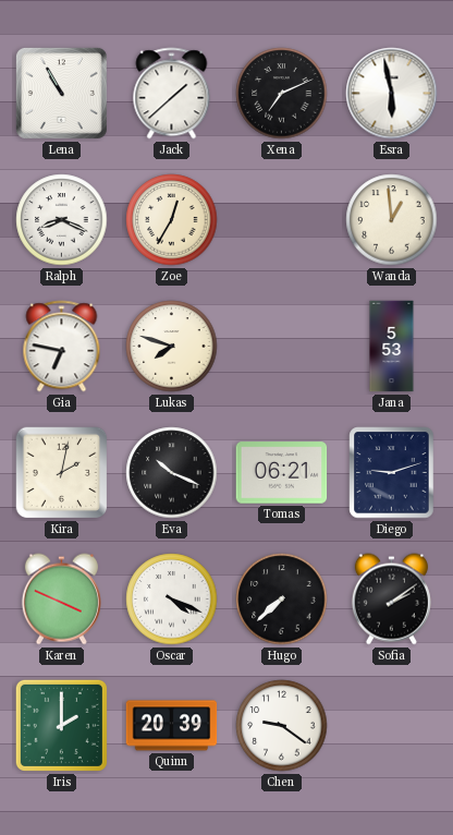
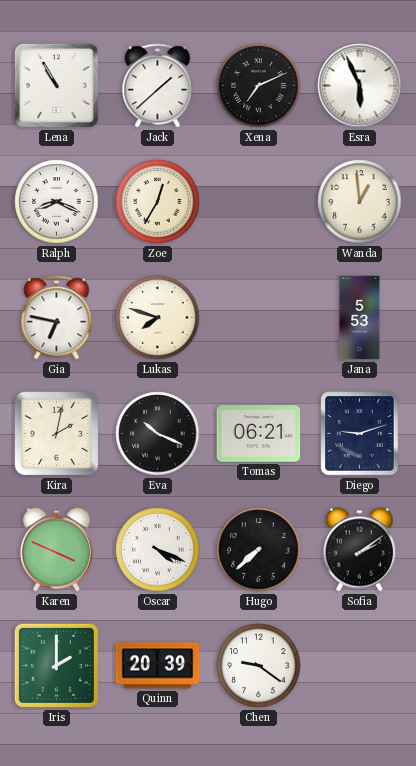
Esra: 5:58 -> 5:56
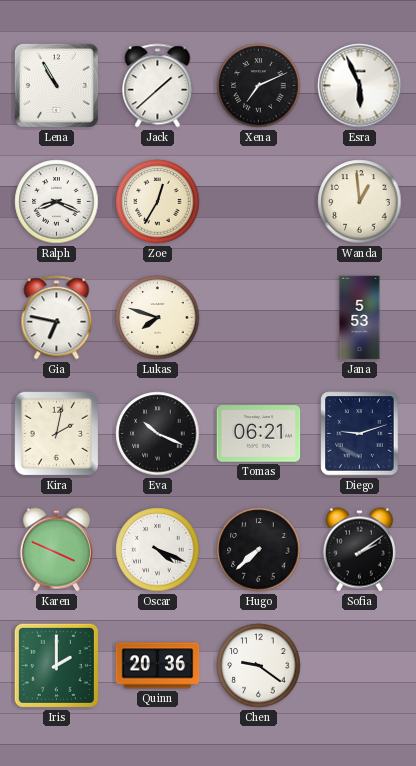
Quinn: 20:39 -> 20:36
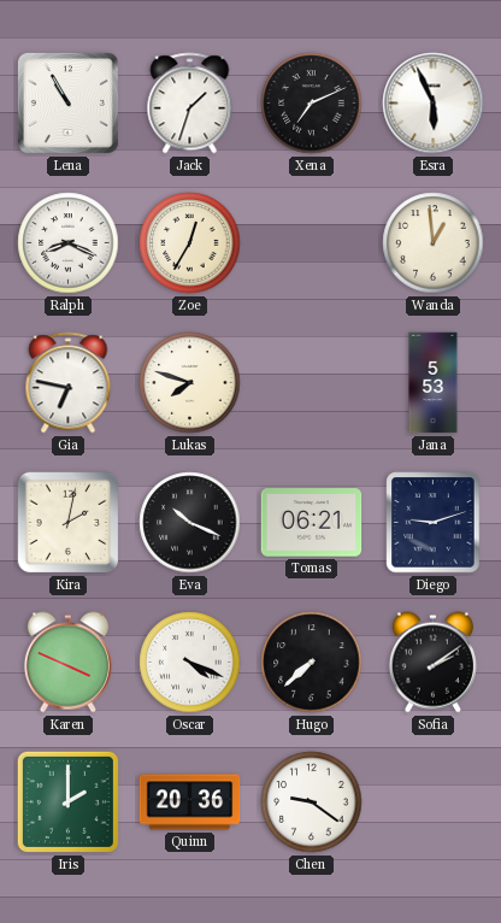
Jack: 1:38 -> 1:33
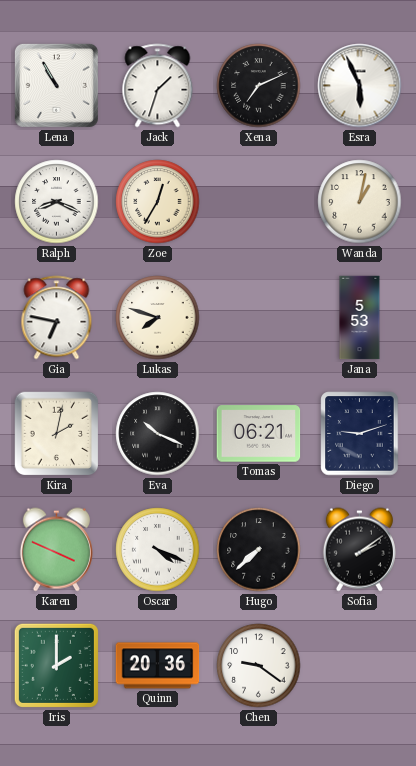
Wanda: 12:59 -> 1:02
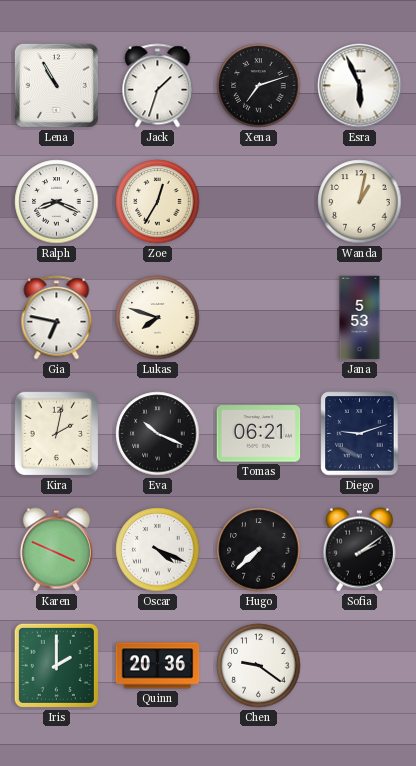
Xena: 7:11 -> 7:12
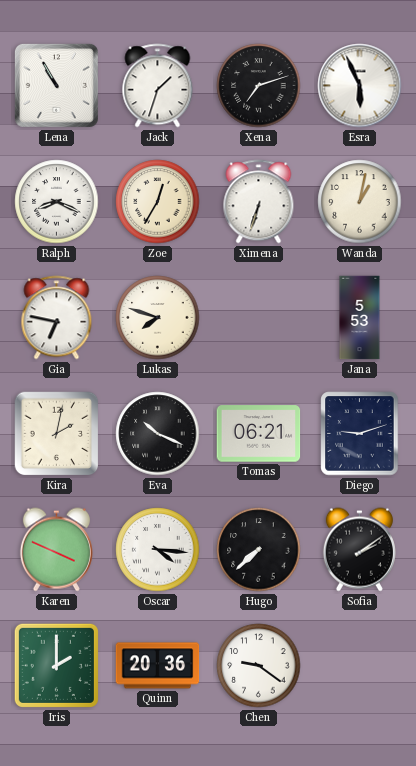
Ximena: none -> 6:33
Oscar: 4:19 -> 4:16
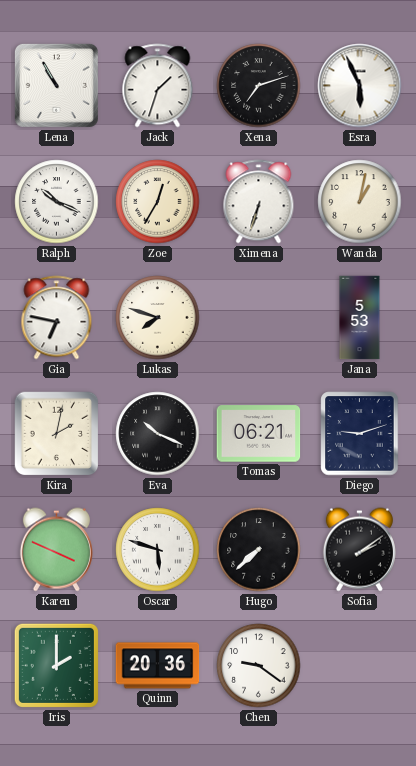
Ralph: 8:19 -> 10:19
Oscar: 4:16 -> 5:48
